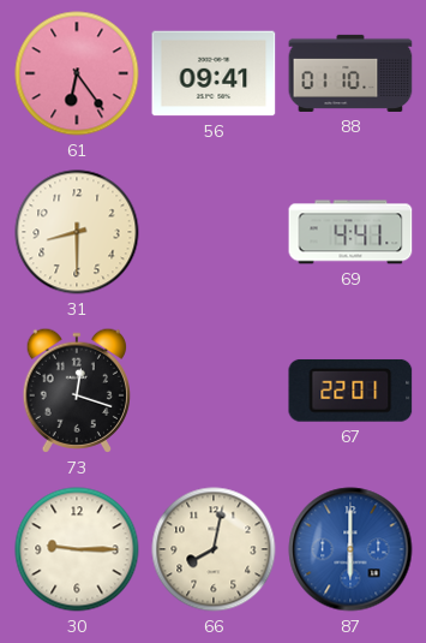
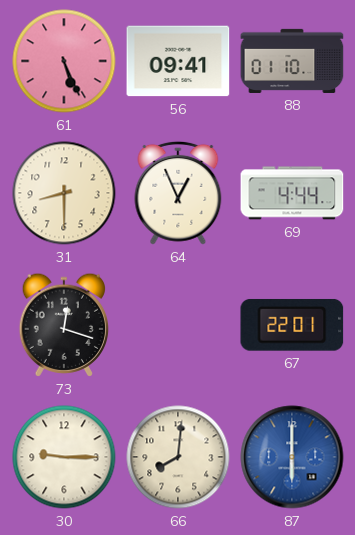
61: 6:24 -> 5:26
64: none -> 12:56
69: 4:41 -> 4:44
66: 8:02 -> 8:01
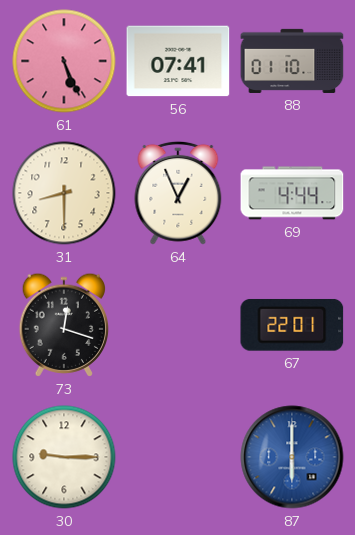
56: 09:41 -> 07:41
66: 8:01 -> none
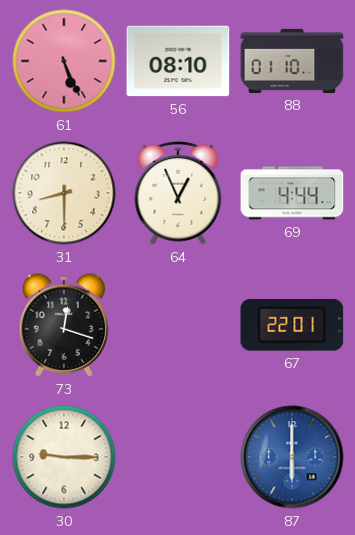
56: 07:41 -> 08:10
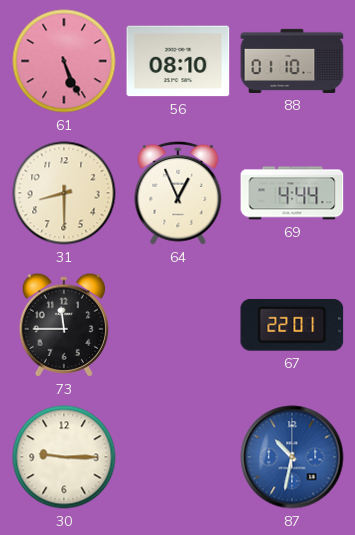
73: 12:18 -> 11:45
87: 6:00 -> 10:32
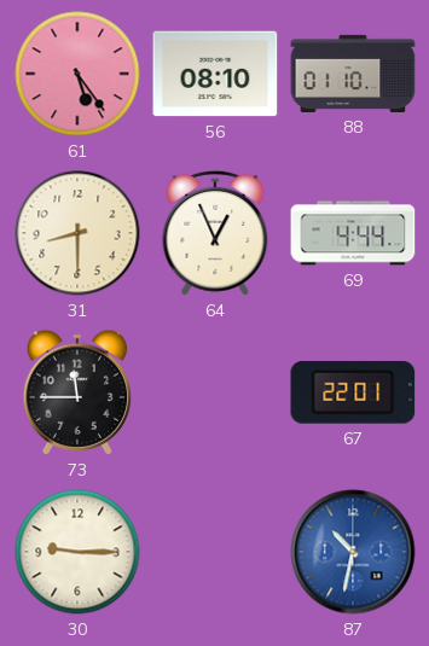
61: 5:26 -> 5:24
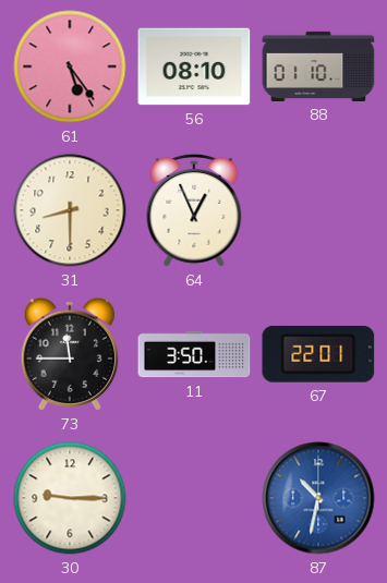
69: 4:44 -> none
11: none -> 3:50
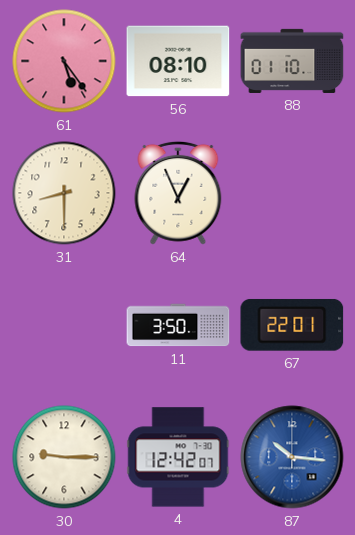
73: 11:45 -> none
4: none -> 12:42
87: 10:32 -> 10:16
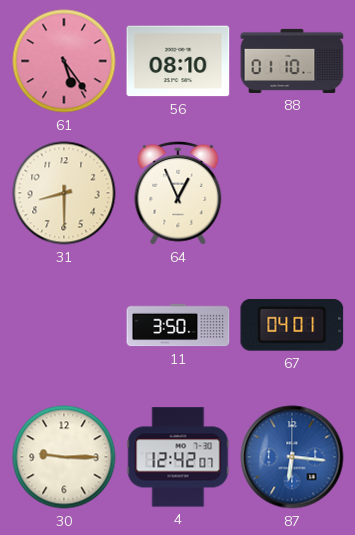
67: 22:01 -> 04:01
87: 10:16 -> 6:16
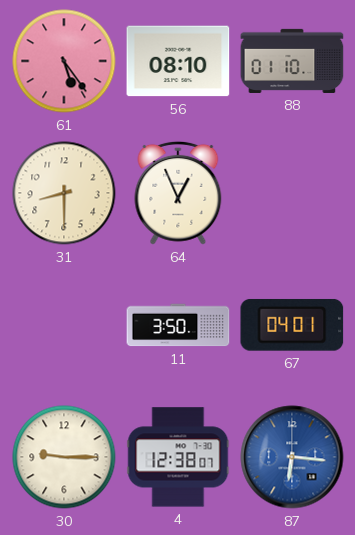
4: 12:42 -> 12:38
